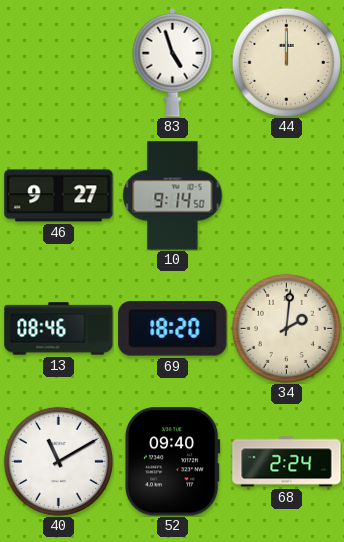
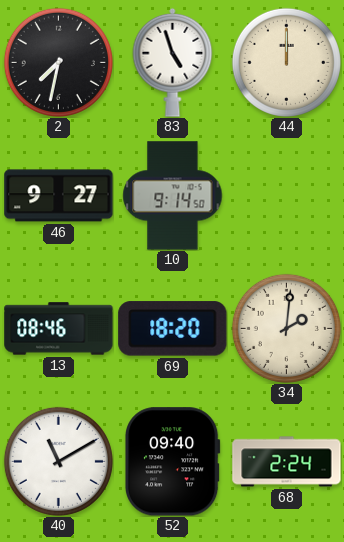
2: none -> 7:32
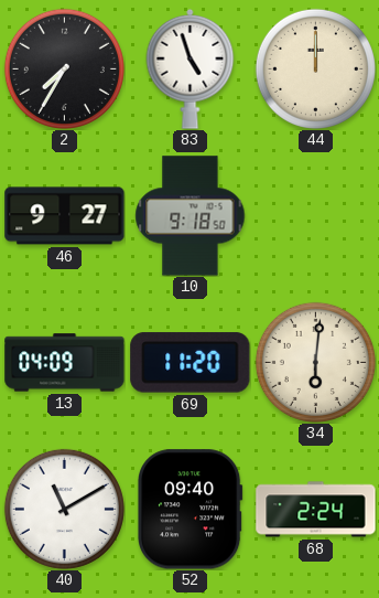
2: 7:32 -> 7:35
10: 9:14 -> 9:18
13: 08:46 -> 04:09
69: 18:20 -> 11:20
34: 2:01 -> 6:01
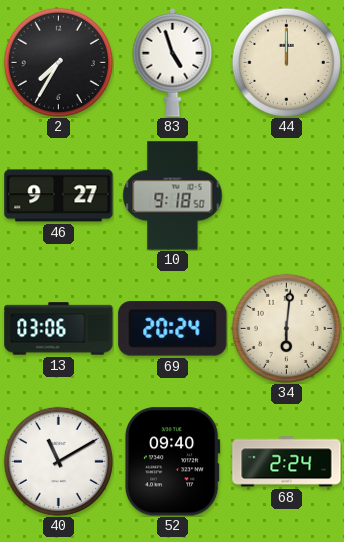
13: 04:09 -> 03:06
69: 11:20 -> 20:24
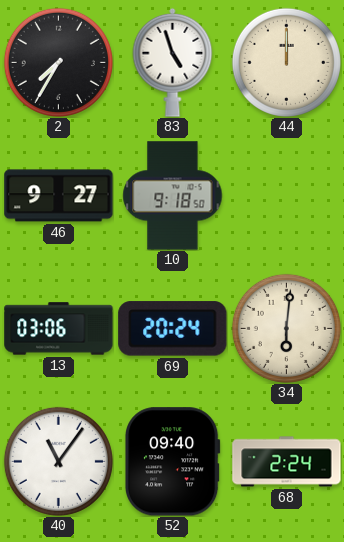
40: 11:10 -> 11:06
